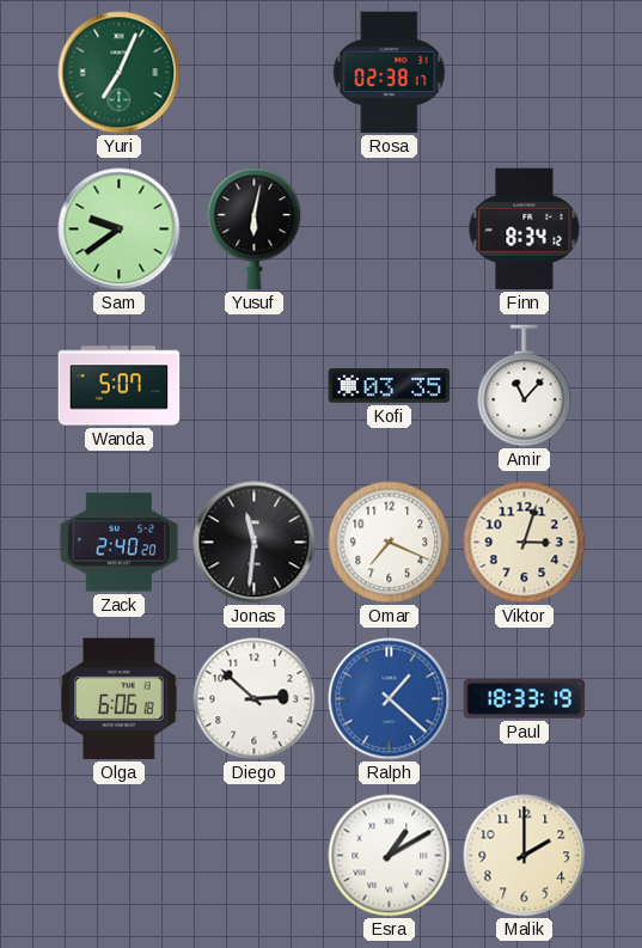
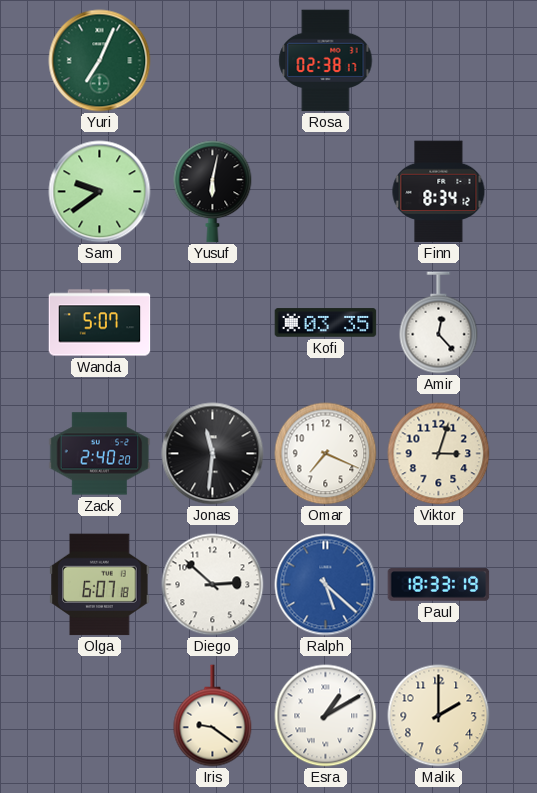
Amir: 11:07 -> 12:23
Olga: 6:06 -> 6:07
Ralph: 1:22 -> 5:22
Iris: none -> 9:21
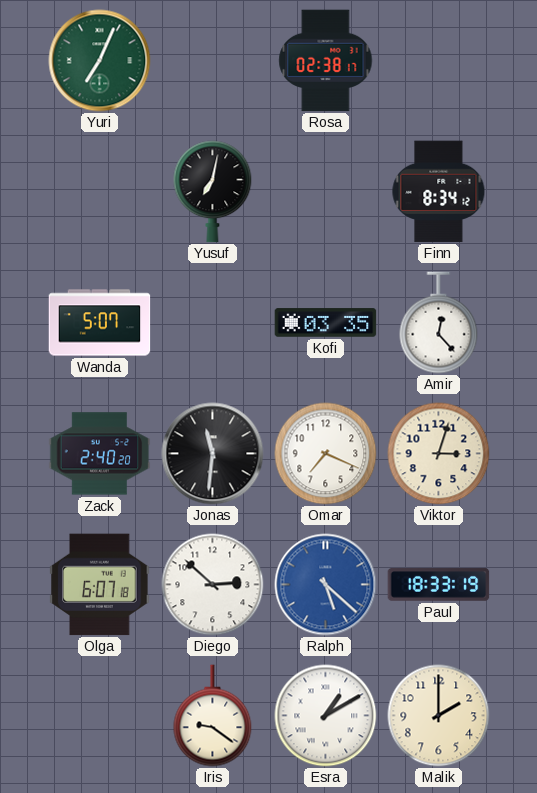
Sam: 9:39 -> none
Yusuf: 6:02 -> 7:02
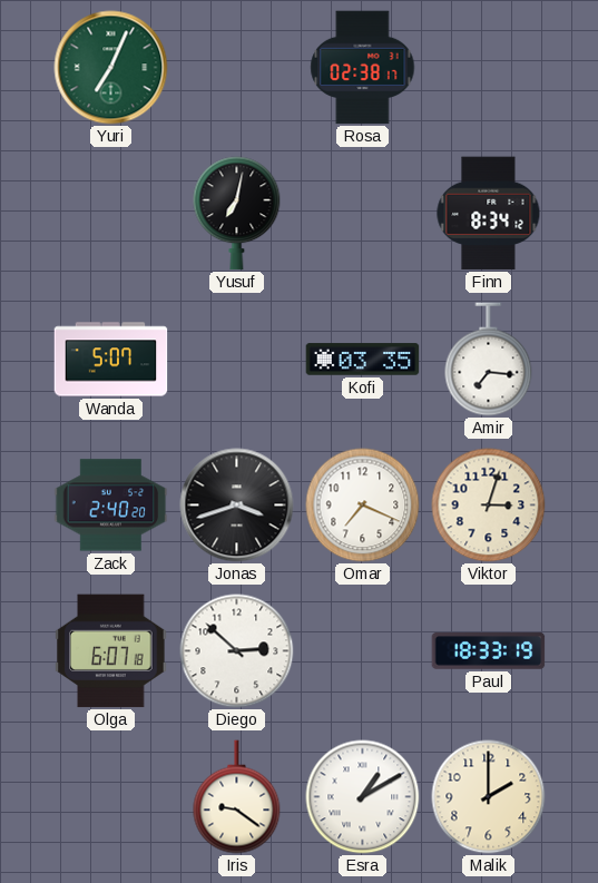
Amir: 12:23 -> 7:16
Jonas: 11:31 -> 3:42
Ralph: 5:22 -> none
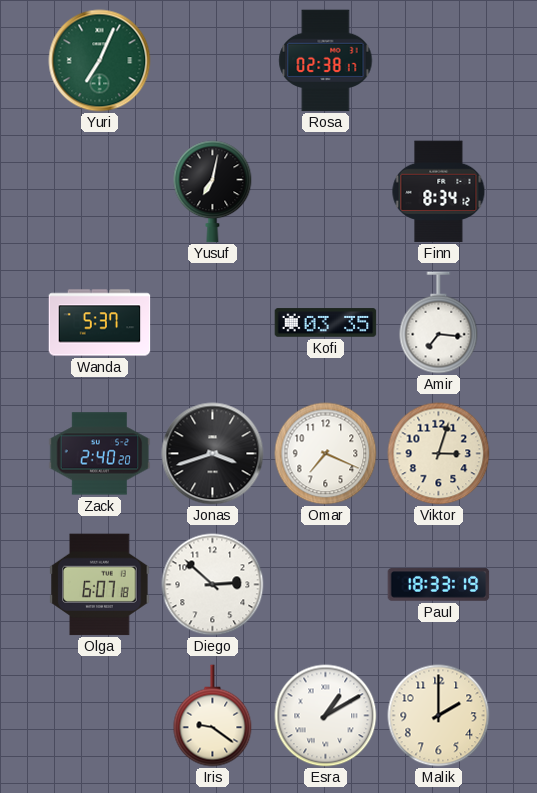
Wanda: 5:07 -> 5:37
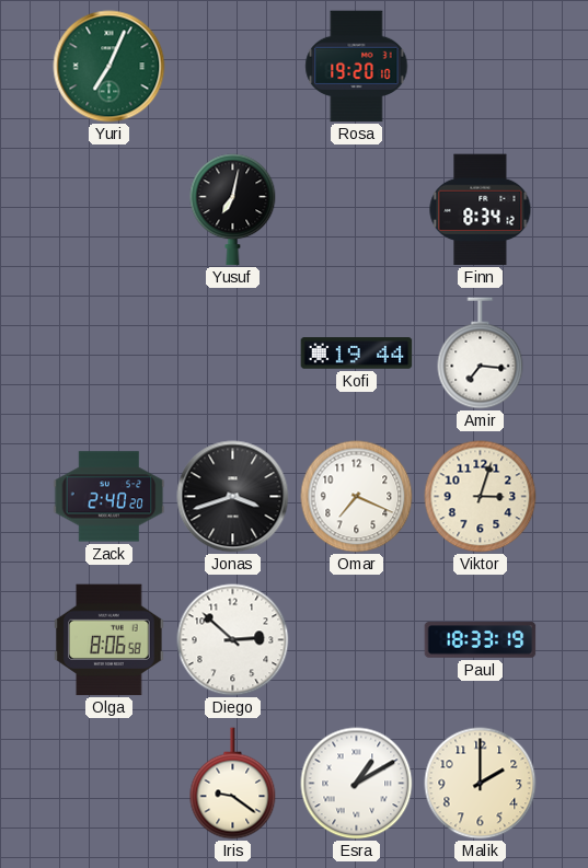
Rosa: 02:38 -> 19:20
Wanda: 5:37 -> none
Kofi: 03:35 -> 19:44
Olga: 6:07 -> 8:06
